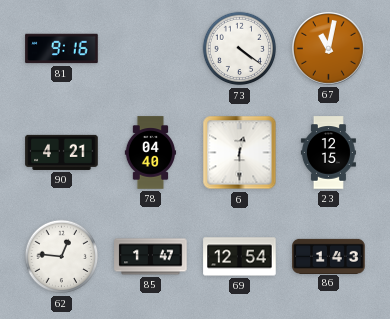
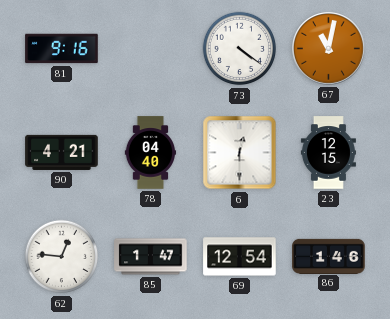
86: 1:43 -> 1:46
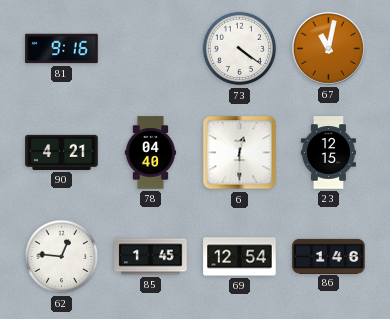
85: 1:47 -> 1:45
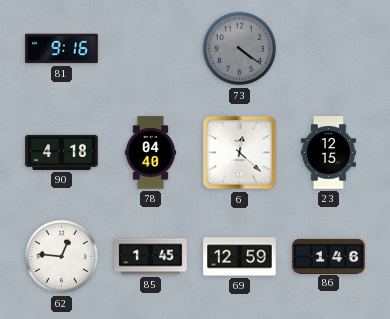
73 dial: white -> grey
67: 11:02 -> none
90: 4:21 -> 4:18
6: 12:30 -> 12:22
69: 12:54 -> 12:59
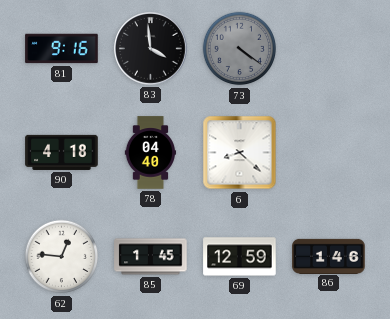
83: none -> 3:59
6: 12:22 -> 8:22
23: 12:15 -> none
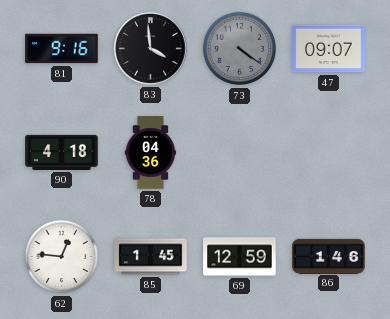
47: none -> 09:07
78: 04:40 -> 04:36
6: 8:22 -> none
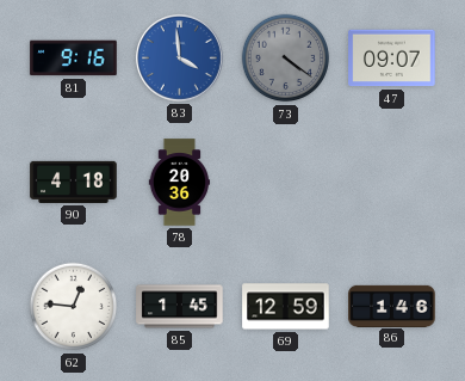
83 dial: black -> blue
78: 04:36 -> 20:36
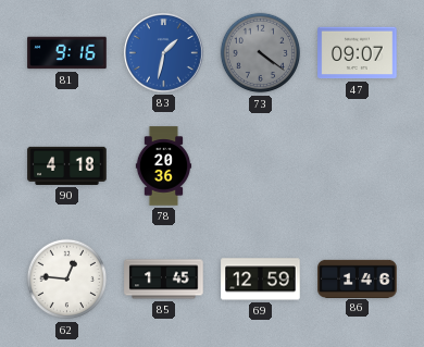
83: 3:59 -> 1:32
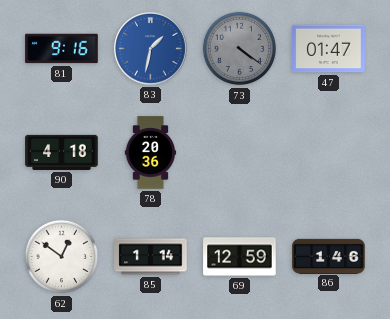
47: 09:07 -> 01:47
62: 12:46 -> 12:51
85: 1:45 -> 1:14
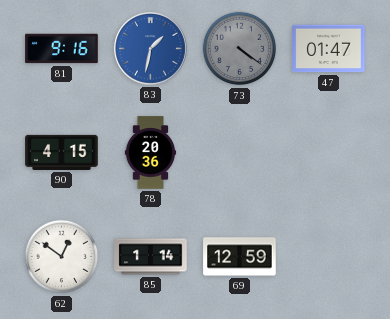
90: 4:18 -> 4:15
86: 1:46 -> none
